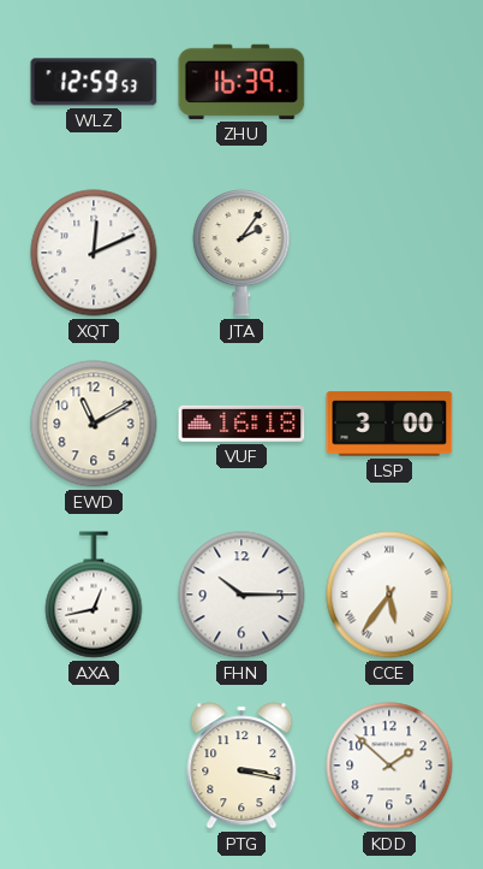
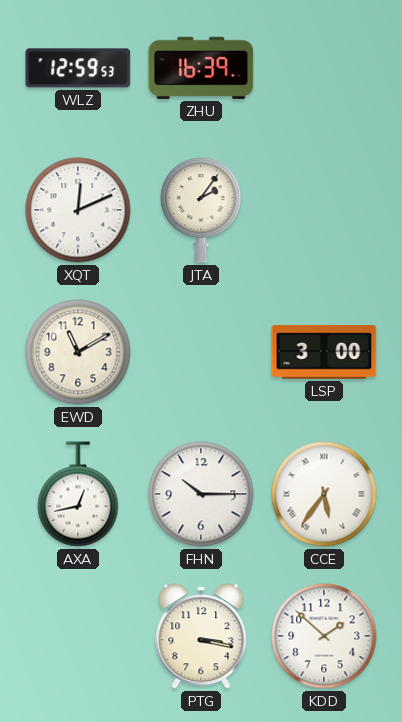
VUF: 16:18 -> none
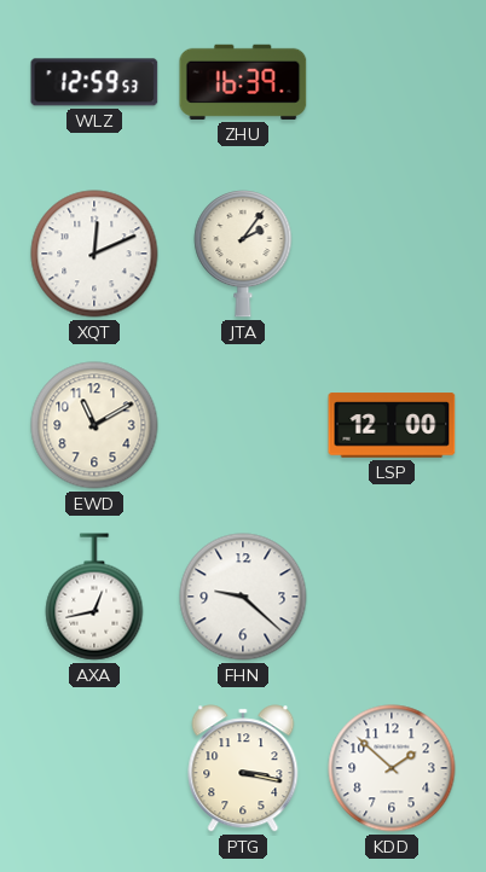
LSP: 3:00 -> 12:00
FHN: 10:15 -> 9:22
CCE: 5:36 -> none
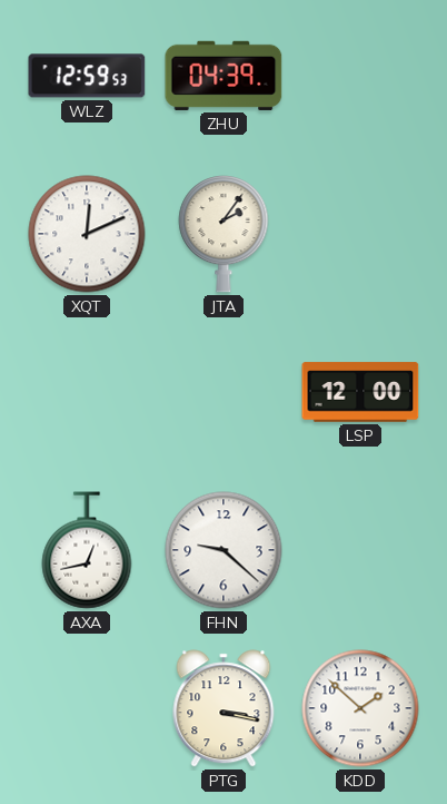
ZHU: 16:39 -> 04:39
EWD: 11:10 -> none
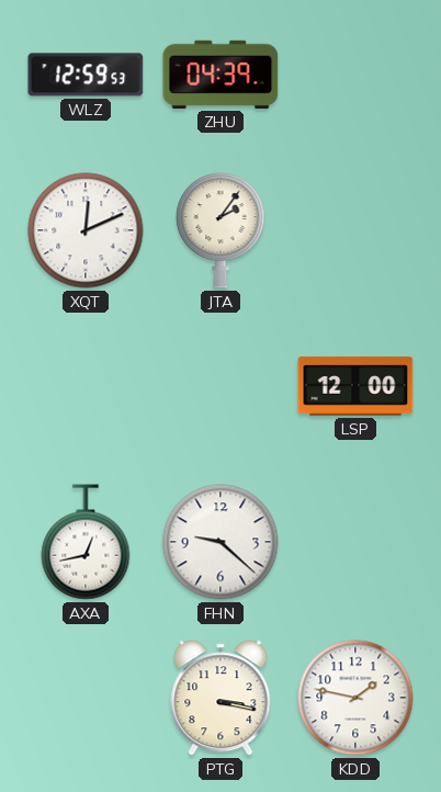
KDD: 1:52 -> 1:47
